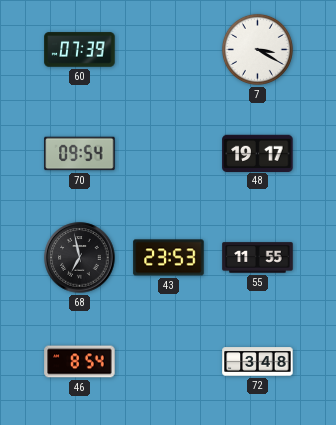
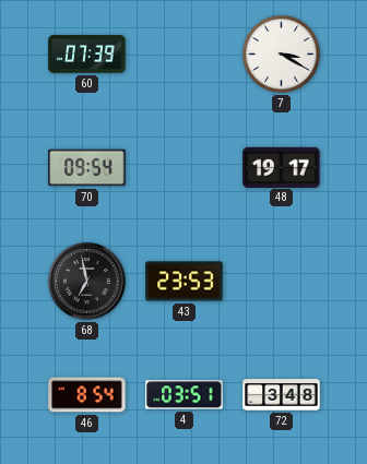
55: 11:55 -> none
4: none -> 03:51
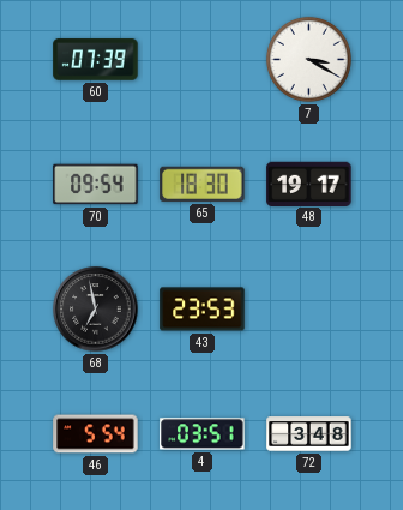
65: none -> 18:30
46: 8:54 -> 5:54
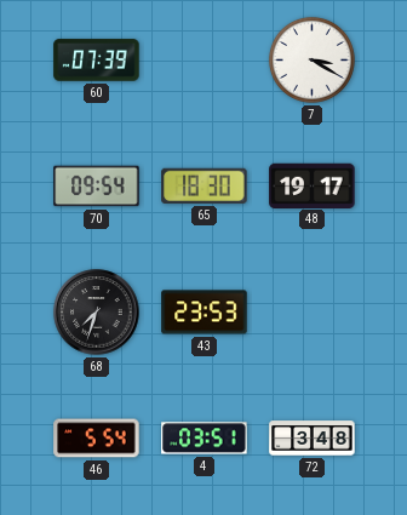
68: 6:58 -> 7:33
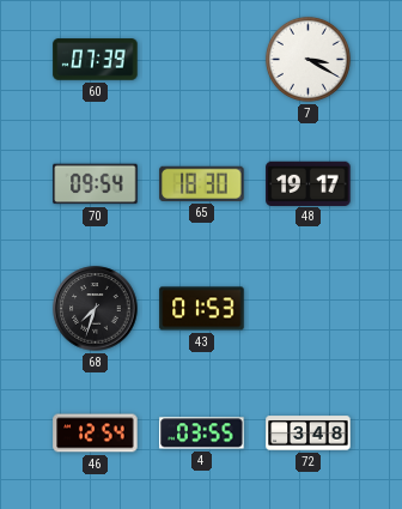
43: 23:53 -> 01:53
46: 5:54 -> 12:54
4: 03:51 -> 03:55
